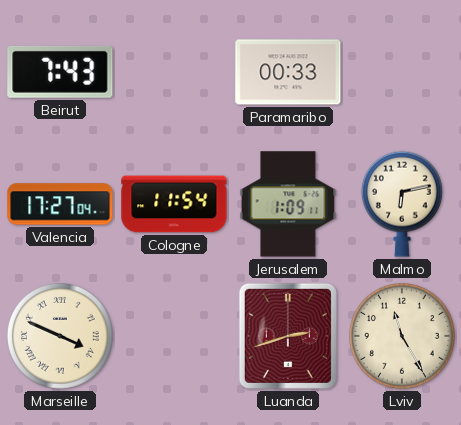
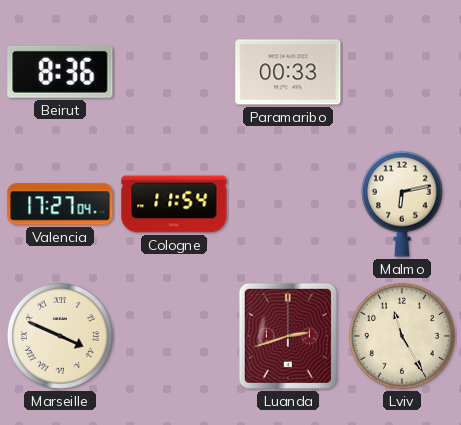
Beirut: 7:43 -> 8:36
Jerusalem: 1:09 -> none
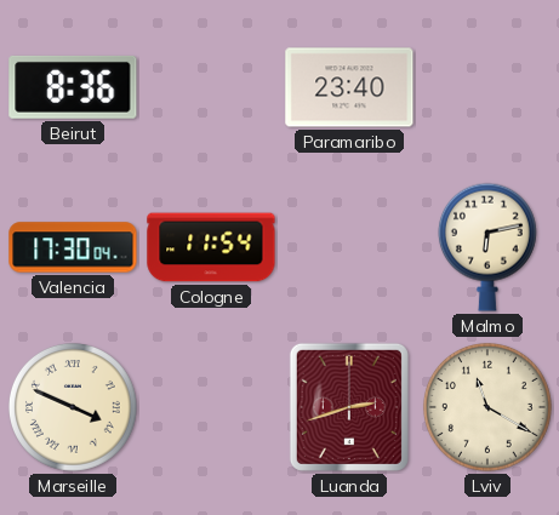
Paramaribo: 00:33 -> 23:40
Valencia: 17:27 -> 17:30
Lviv: 11:25 -> 11:20
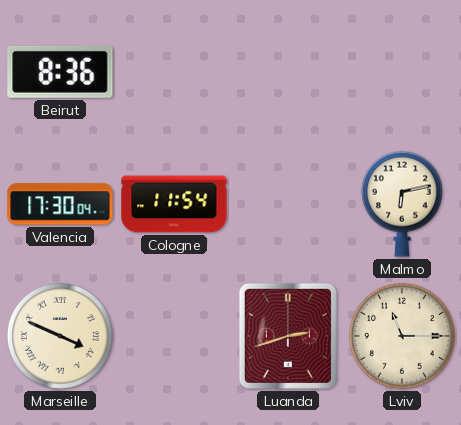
Paramaribo: 23:40 -> none
Lviv: 11:20 -> 11:15
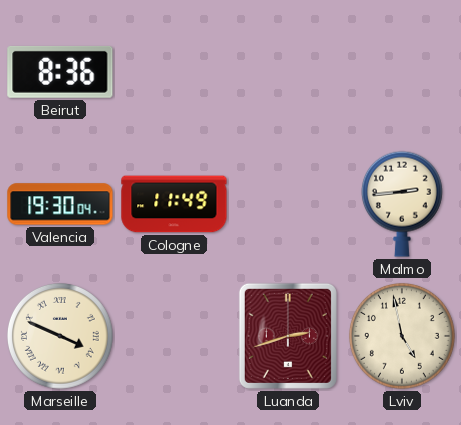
Valencia: 17:30 -> 19:30
Cologne: 11:54 -> 11:49
Malmo: 6:13 -> 2:44
Lviv: 11:15 -> 4:58
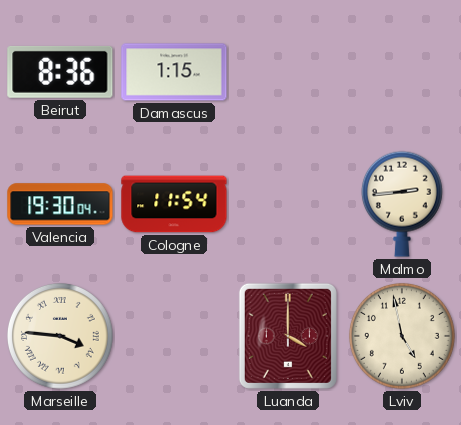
Damascus: none -> 1:15
Cologne: 11:49 -> 11:54
Marseille: 3:49 -> 3:46
Luanda: 2:42 -> 4:00
